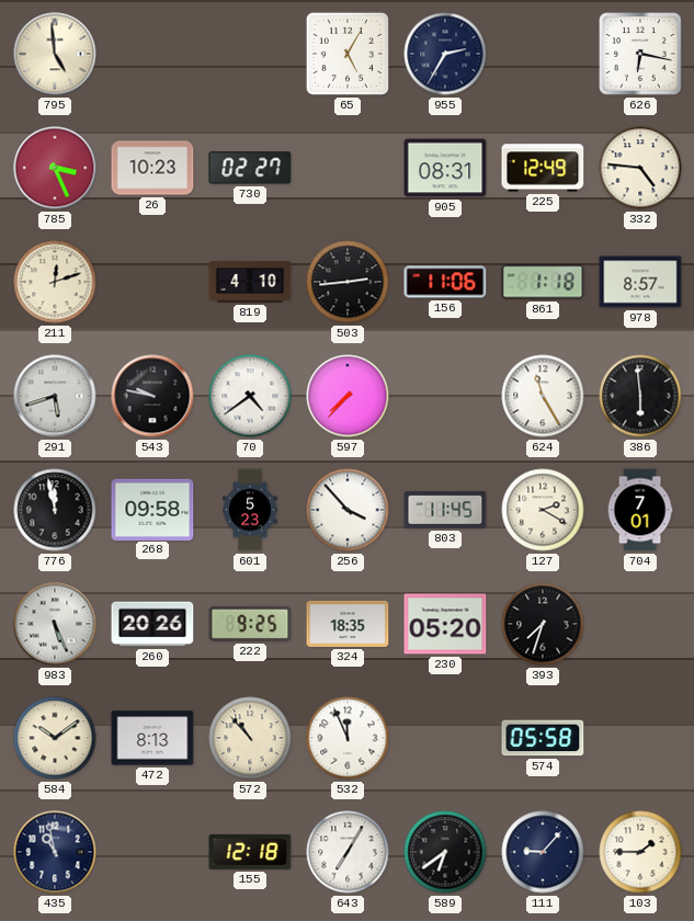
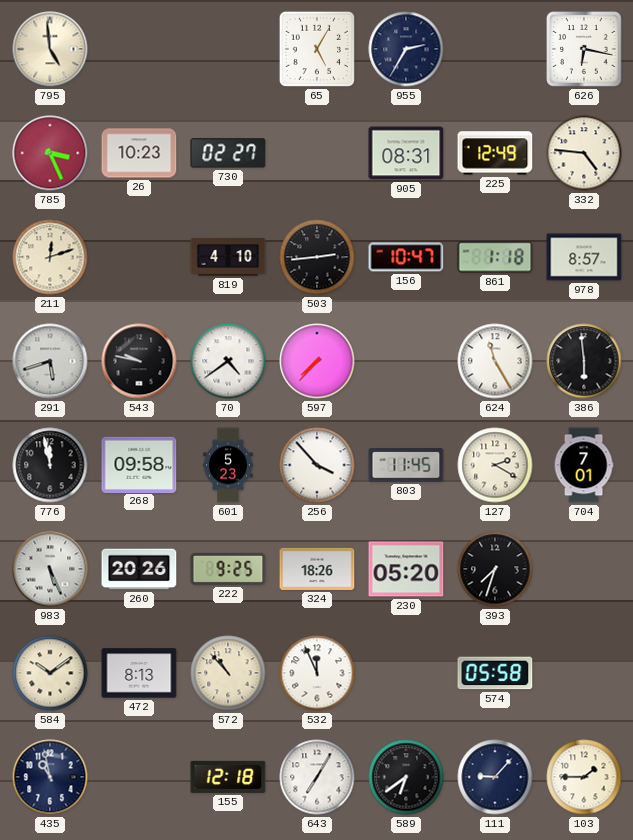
156: 11:06 -> 10:47
324: 18:35 -> 18:26
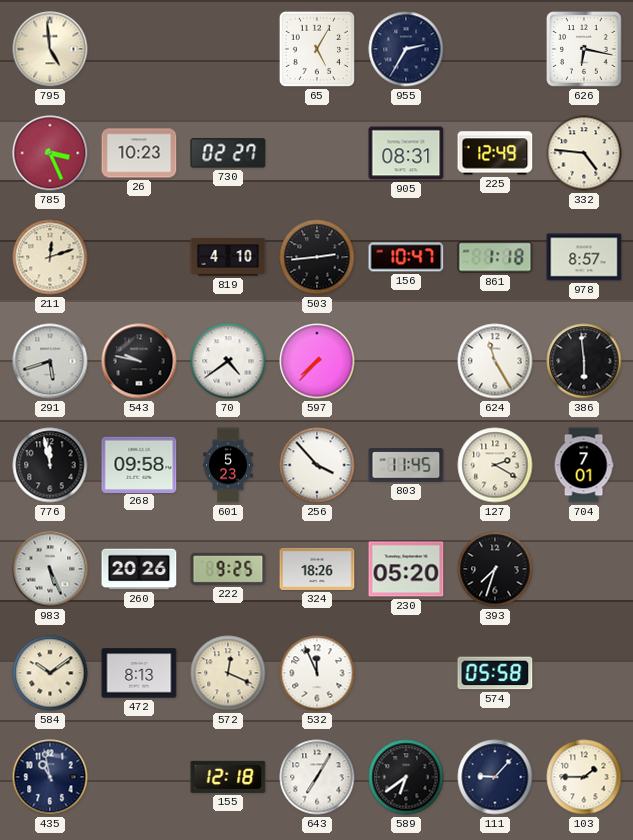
572: 10:53 -> 12:19
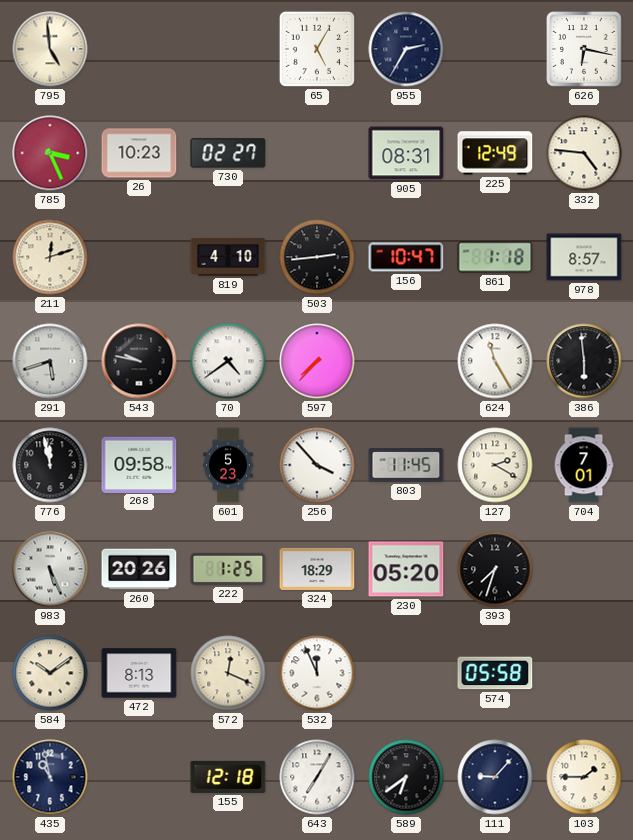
222: 9:25 -> 1:25
324: 18:26 -> 18:29
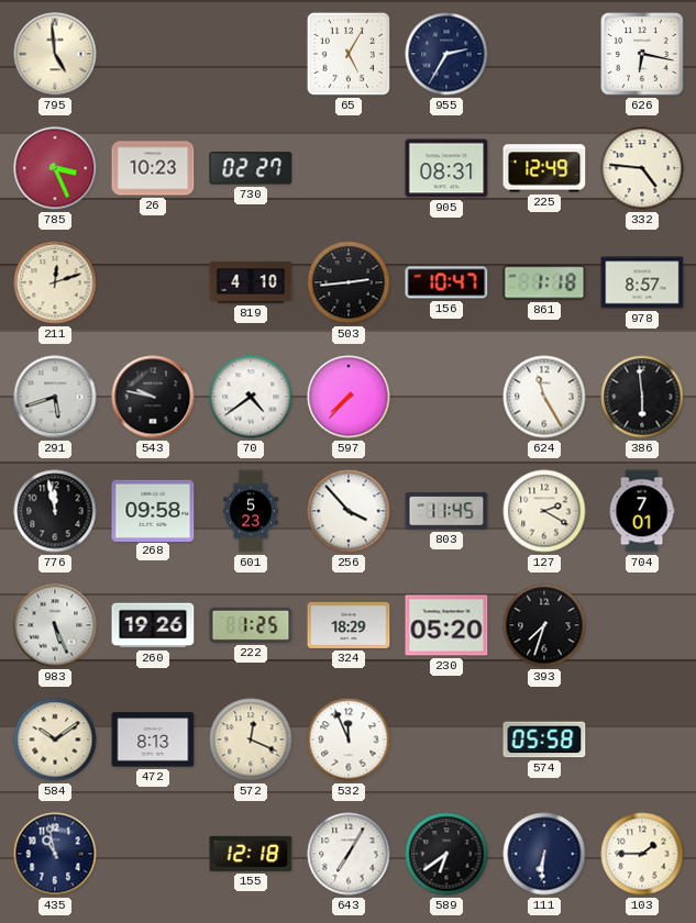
260: 20:26 -> 19:26
111: 9:07 -> 6:31
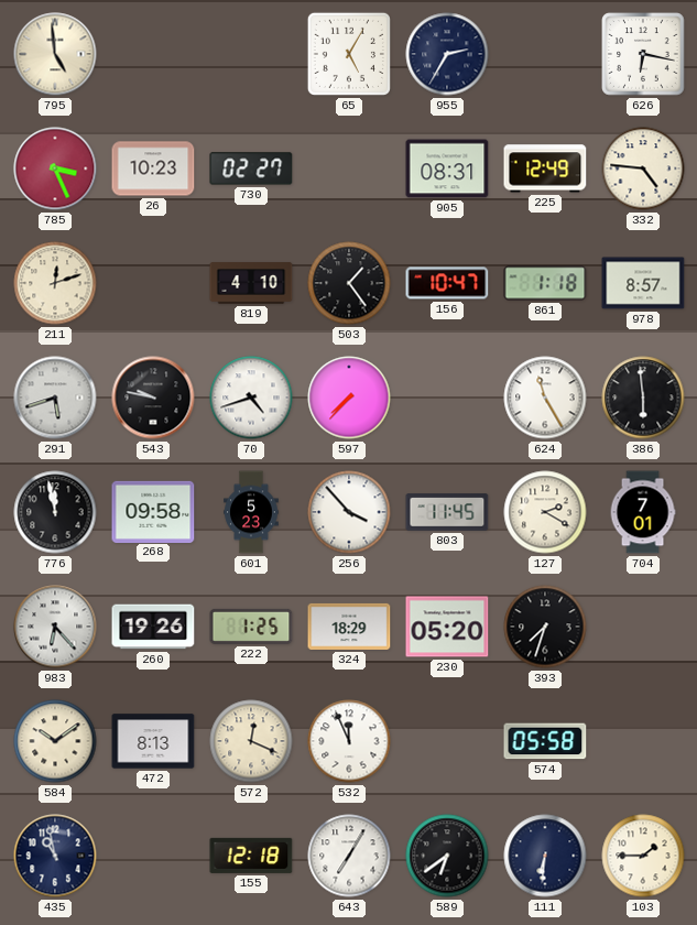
503: 2:44 -> 1:24
70: 4:39 -> 4:42
983: 5:26 -> 6:23
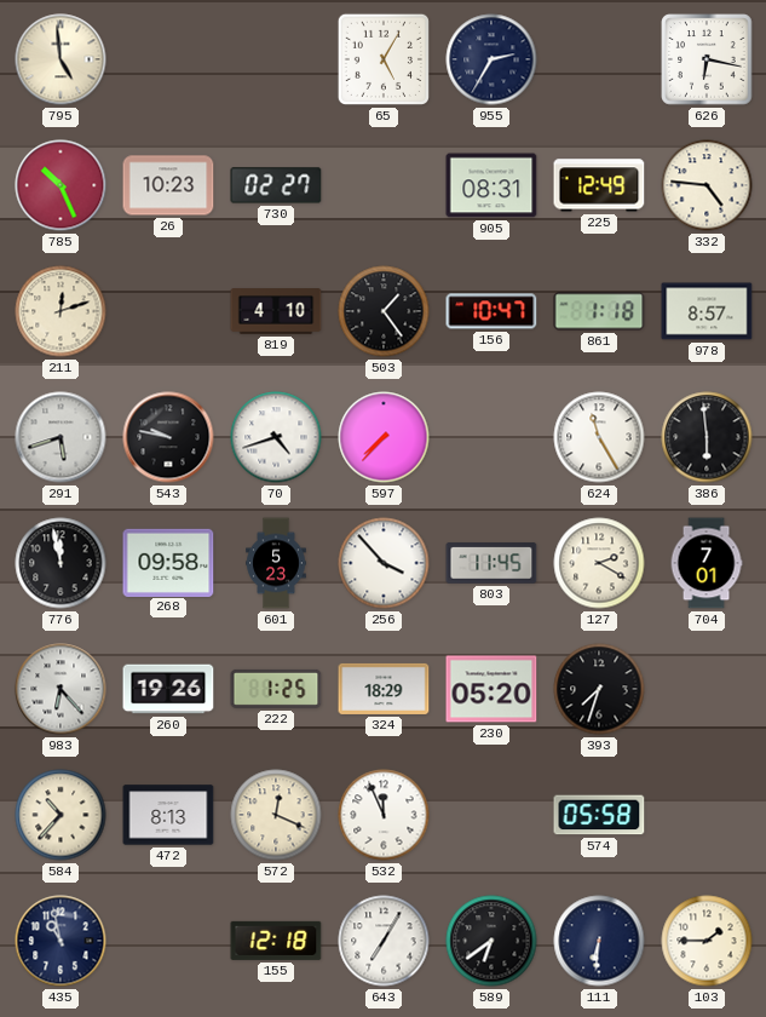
785: 3:26 -> 10:26
584: 10:09 -> 10:37
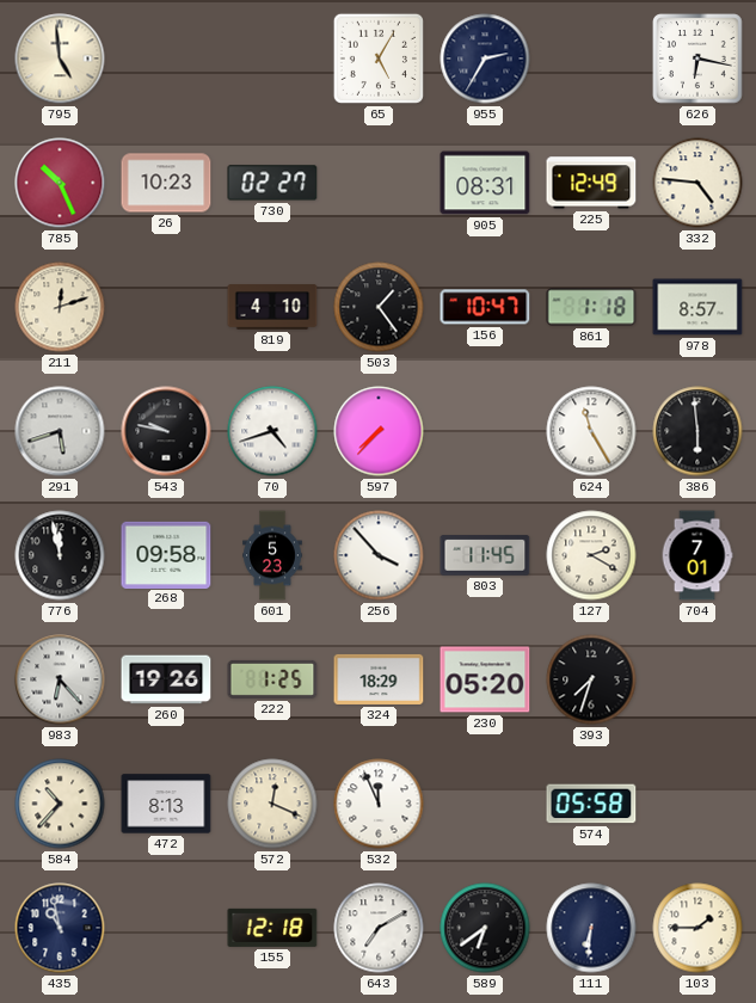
643: 7:05 -> 7:10
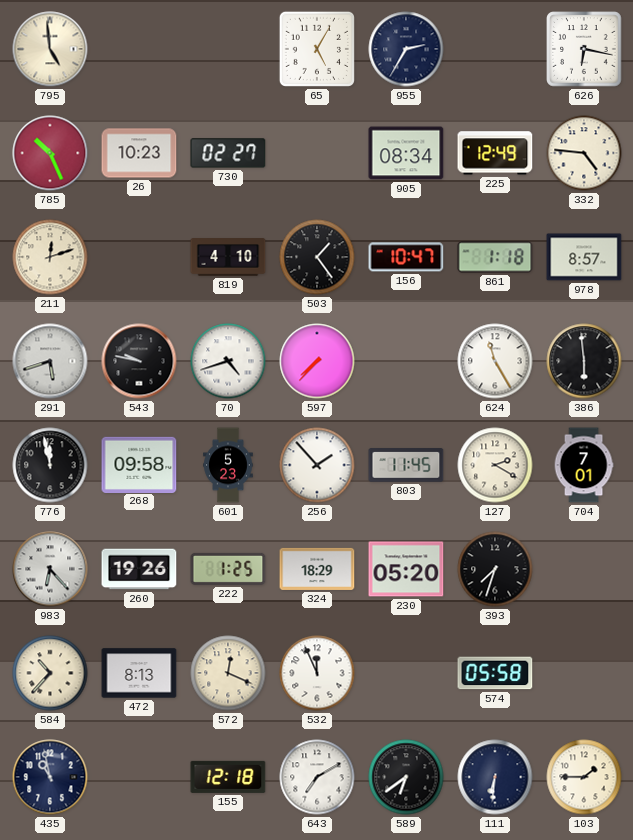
905: 08:31 -> 08:34
256: 3:53 -> 1:53
